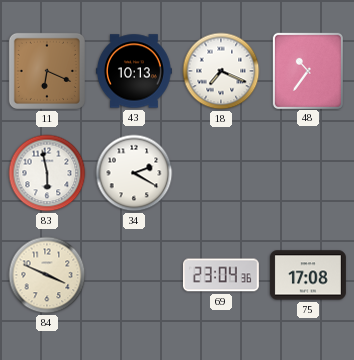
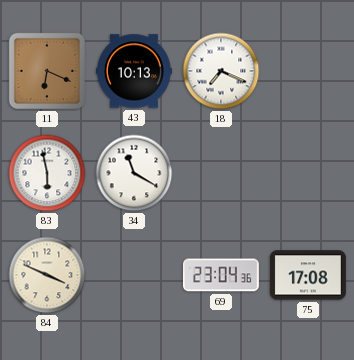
48: 10:36 -> none
34: 2:20 -> 11:20
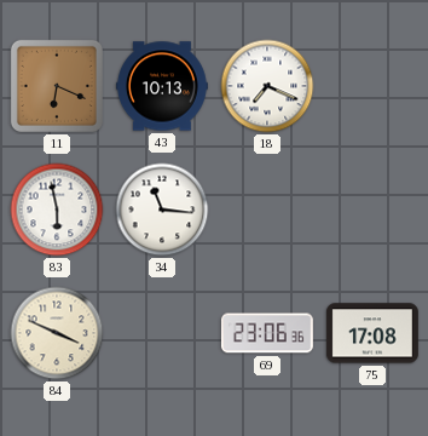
34: 11:20 -> 11:16
69: 23:04 -> 23:06
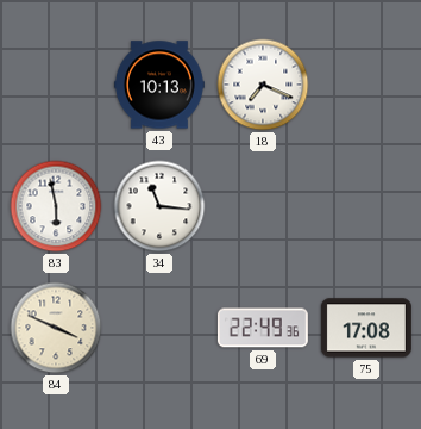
11: 6:19 -> none
69: 23:06 -> 22:49
